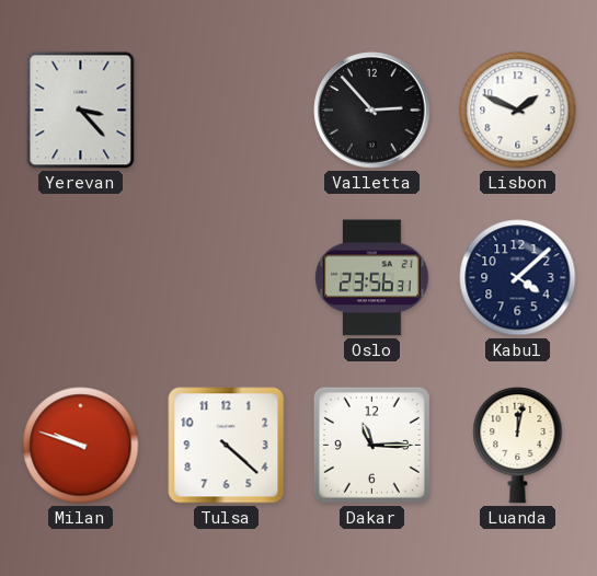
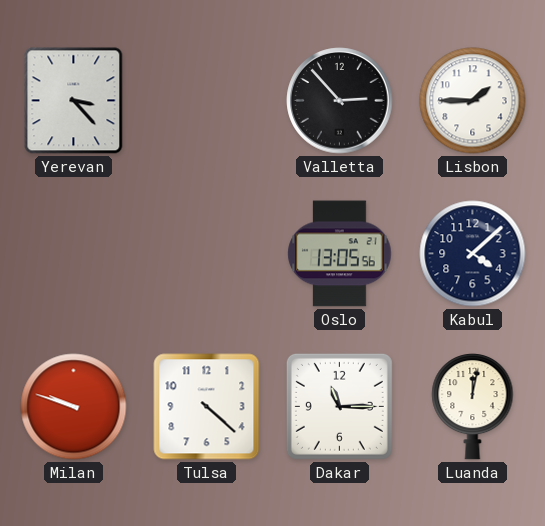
Lisbon: 1:49 -> 1:45
Oslo: 23:56 -> 13:05
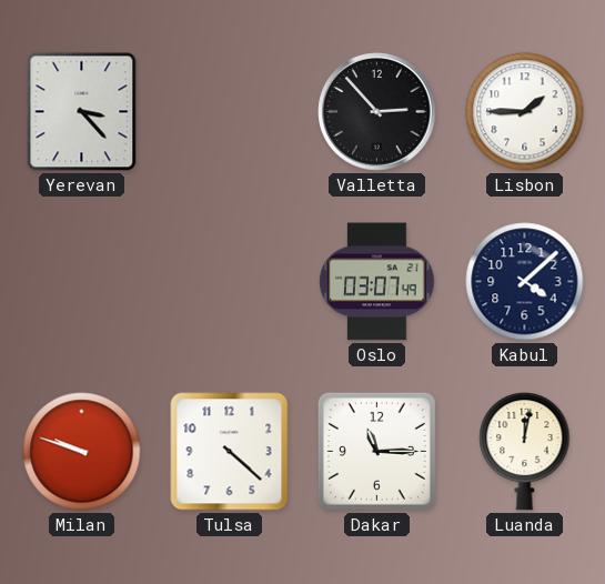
Oslo: 13:05 -> 03:07
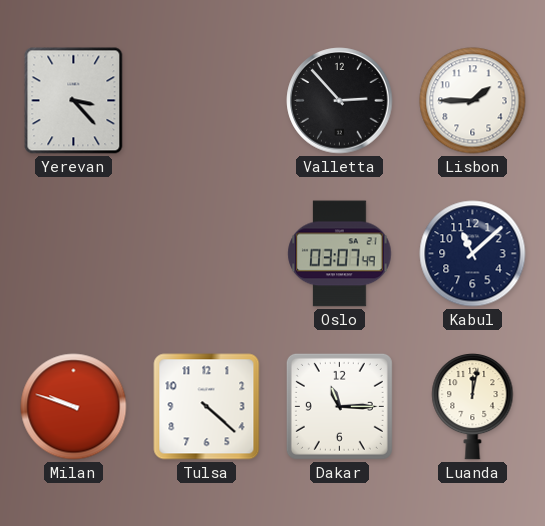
Kabul: 4:08 -> 11:08
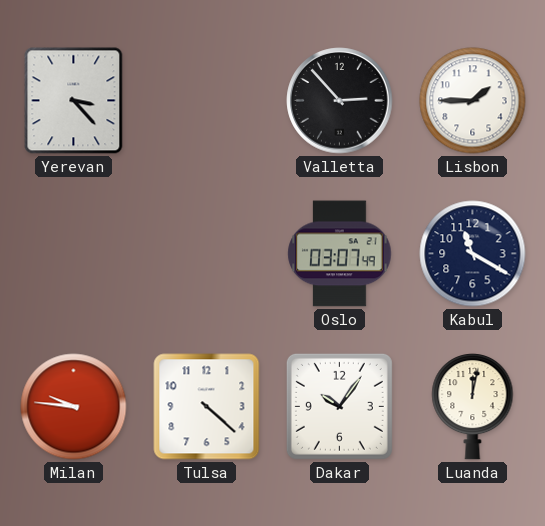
Kabul: 11:08 -> 11:20
Milan: 9:48 -> 9:46
Dakar: 11:15 -> 10:06
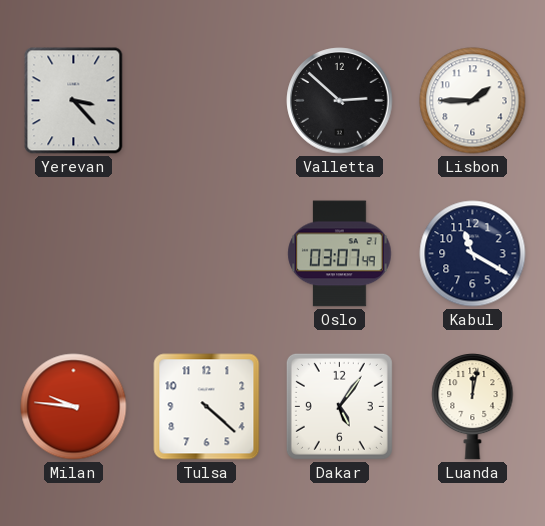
Valletta: 2:53 -> 2:52
Dakar: 10:06 -> 5:06
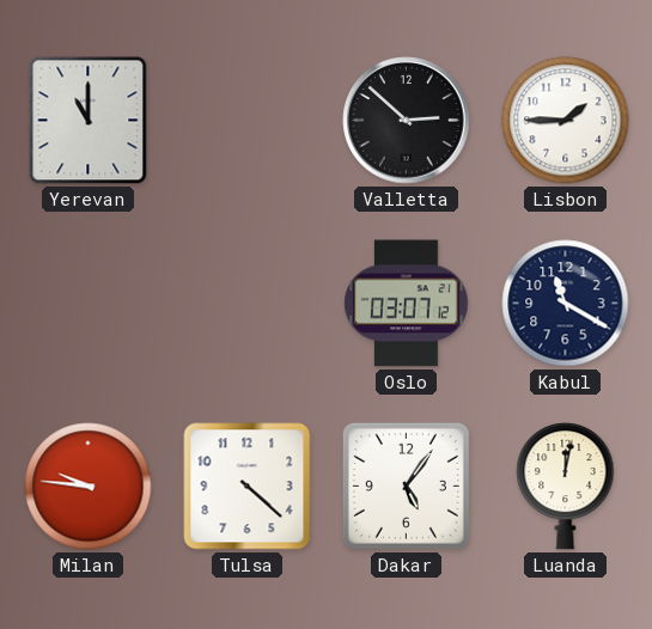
Yerevan: 3:23 -> 11:00
Oslo: 03:07:49 -> 03:07:12
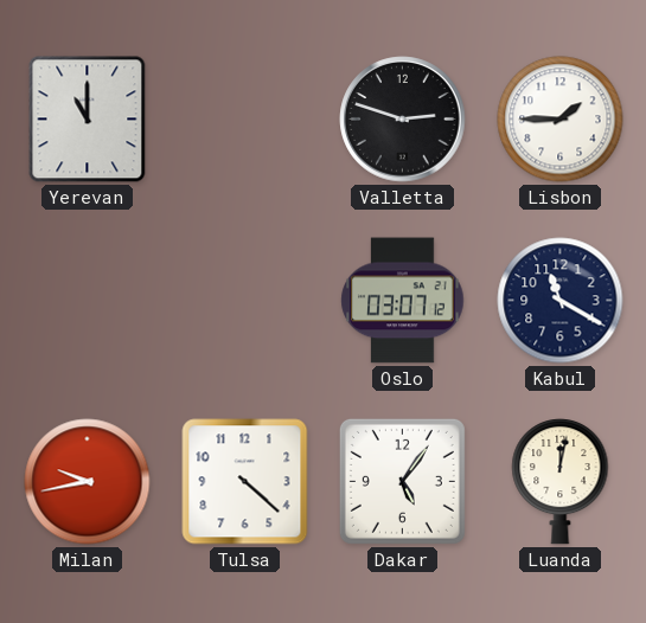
Valletta: 2:52 -> 2:48
Milan: 9:46 -> 9:43
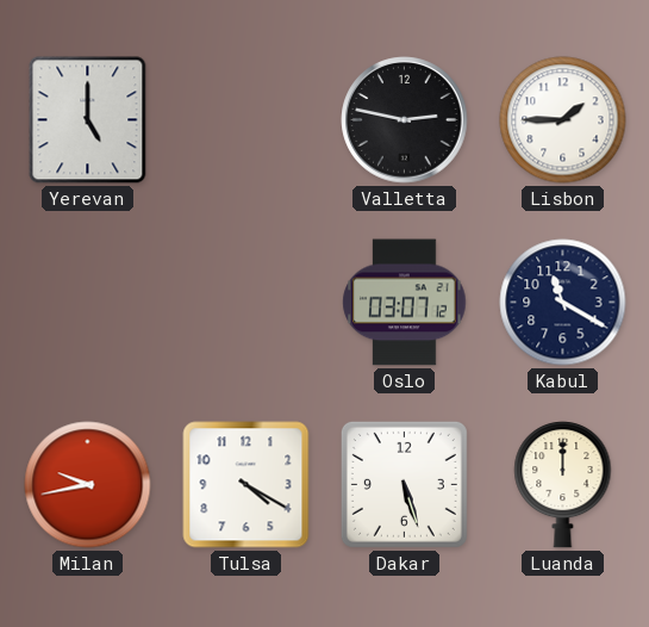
Yerevan: 11:00 -> 5:00
Valletta: 2:48 -> 2:47
Tulsa: 4:22 -> 4:20
Dakar: 5:06 -> 5:27
Luanda: 12:02 -> 12:00
